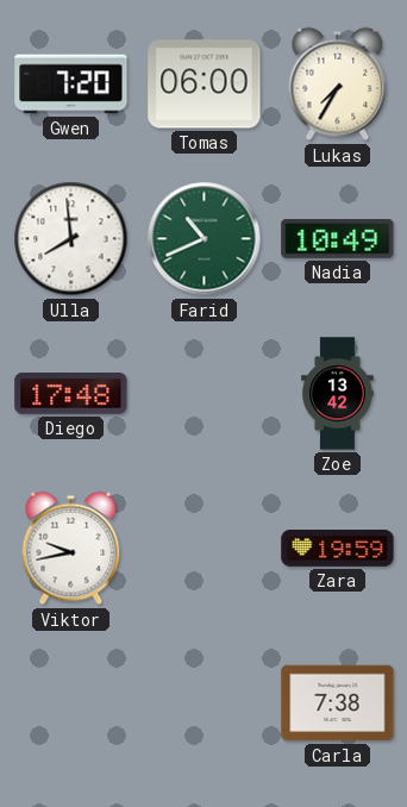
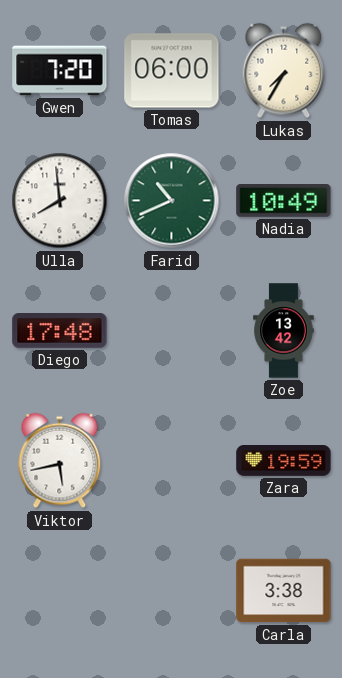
Viktor: 9:43 -> 5:43
Carla: 7:38 -> 3:38
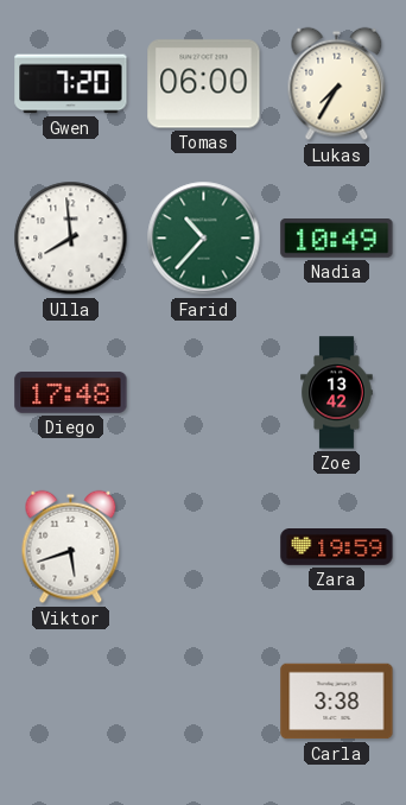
Farid: 10:41 -> 10:37
Viktor: 5:43 -> 5:42
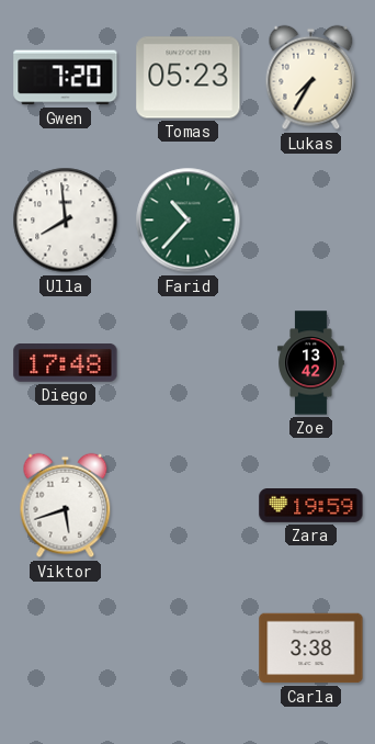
Tomas: 06:00 -> 05:23
Nadia: 10:49 -> none
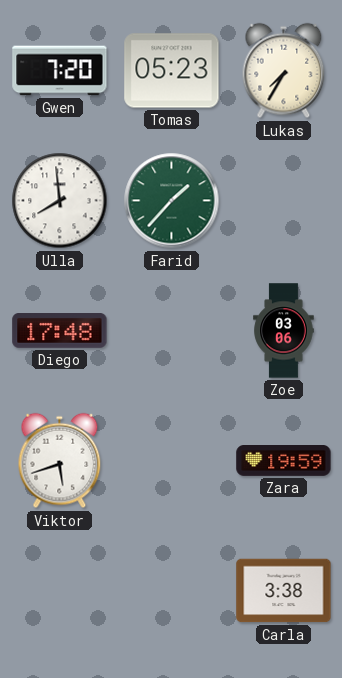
Farid: 10:37 -> 1:37
Zoe: 13:42 -> 03:06
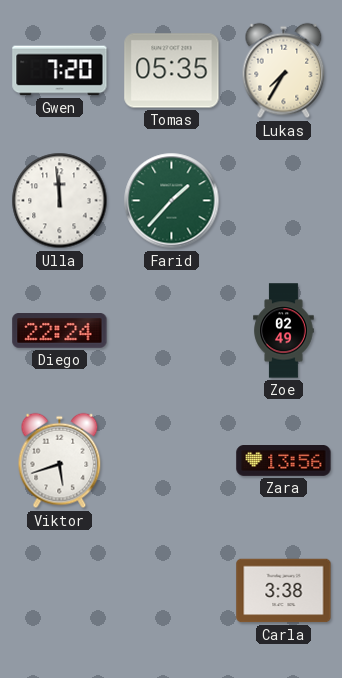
Tomas: 05:23 -> 05:35
Ulla: 7:59 -> 11:59
Diego: 17:48 -> 22:24
Zoe: 03:06 -> 02:49
Zara: 19:59 -> 13:56
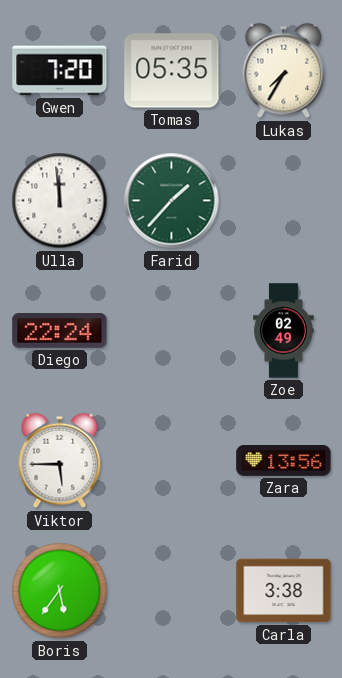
Viktor: 5:42 -> 5:45
Boris: none -> 5:36
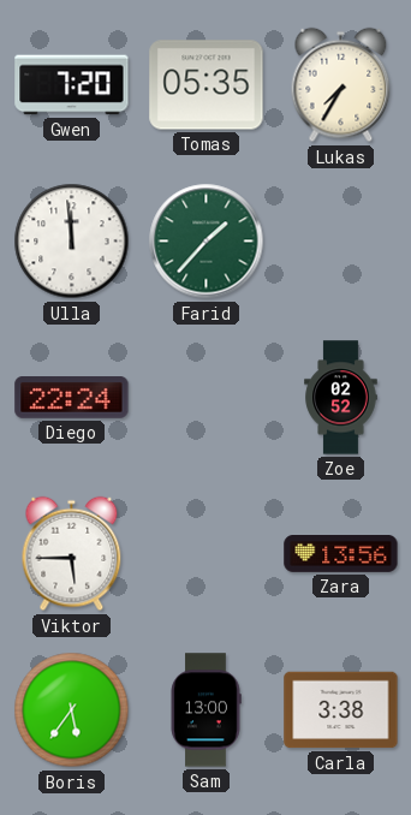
Zoe: 02:49 -> 02:52
Sam: none -> 13:00
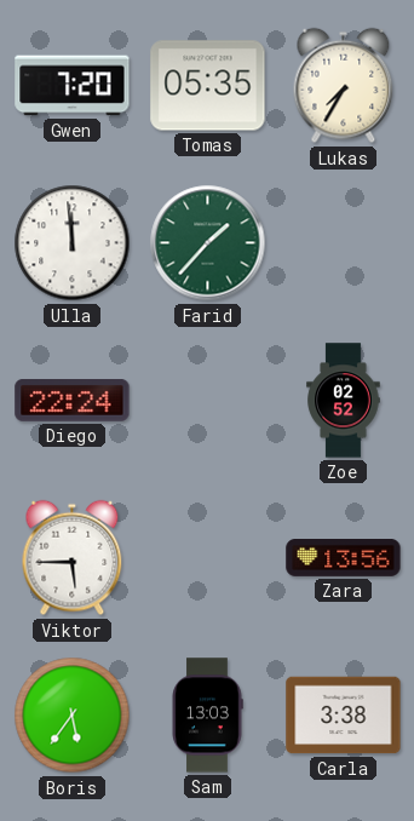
Sam: 13:00 -> 13:03
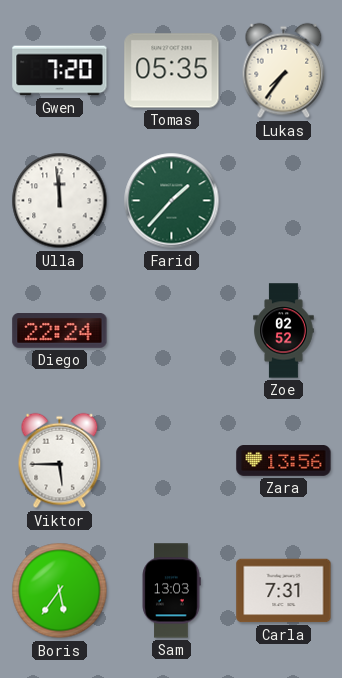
Lukas: 7:35 -> 7:36
Carla: 3:38 -> 7:31
